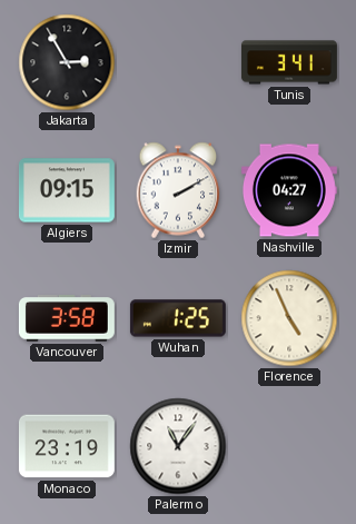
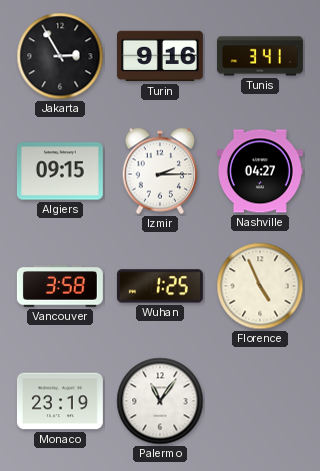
Turin: none -> 9:16
Izmir: 2:10 -> 2:15
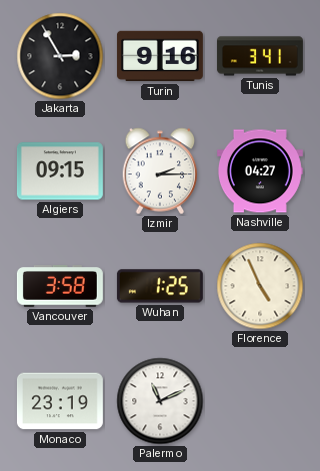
Palermo: 11:06 -> 11:11
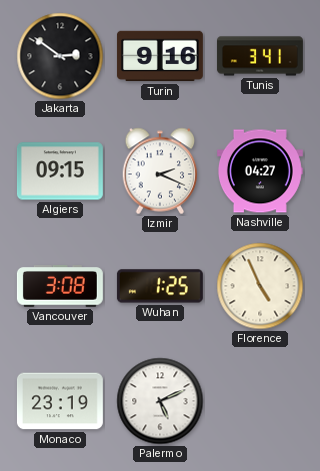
Jakarta: 2:55 -> 2:51
Izmir: 2:15 -> 2:19
Vancouver: 3:58 -> 3:08
Palermo: 11:11 -> 5:11
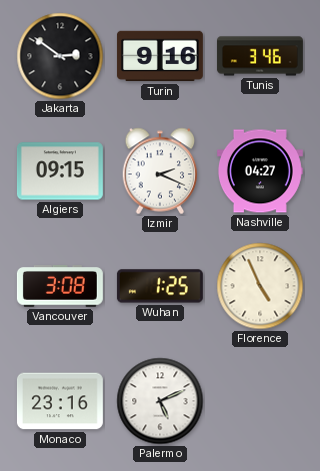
Tunis: 3:41 -> 3:46
Monaco: 23:19 -> 23:16
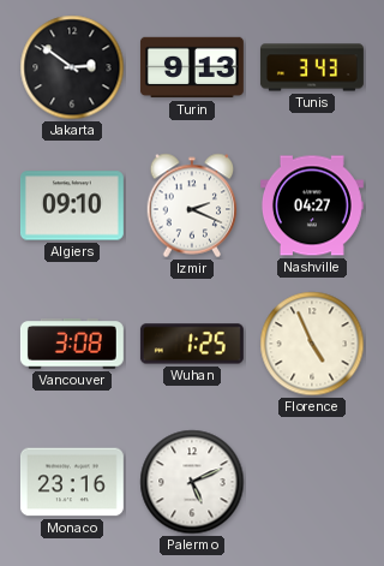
Turin: 9:16 -> 9:13
Tunis: 3:46 -> 3:43
Algiers: 09:15 -> 09:10
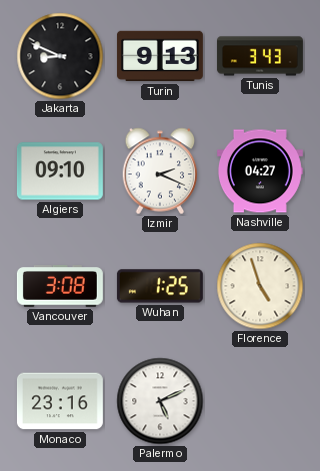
Jakarta: 2:51 -> 8:49
Florence: 4:56 -> 4:57
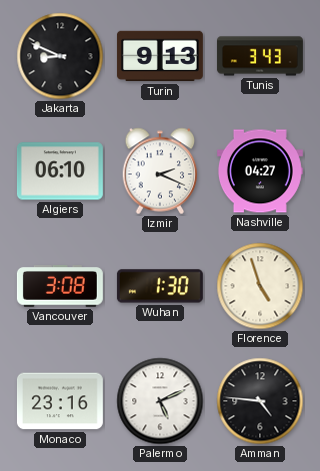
Algiers: 09:10 -> 06:10
Wuhan: 1:25 -> 1:30
Amman: none -> 4:46
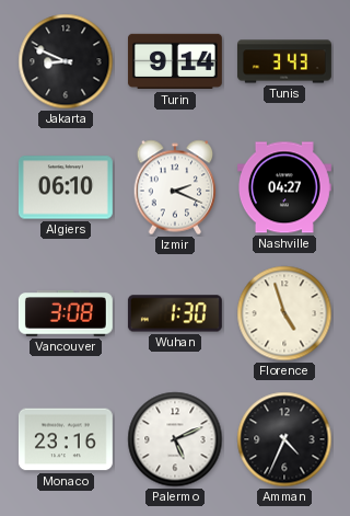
Turin: 9:13 -> 9:14
Amman: 4:46 -> 4:34
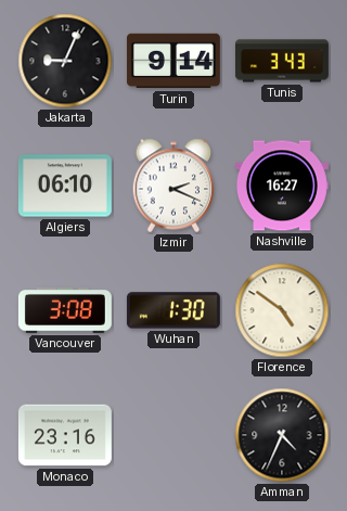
Jakarta: 8:49 -> 9:04
Nashville: 04:27 -> 16:27
Florence: 4:57 -> 4:51
Palermo: 5:11 -> none
